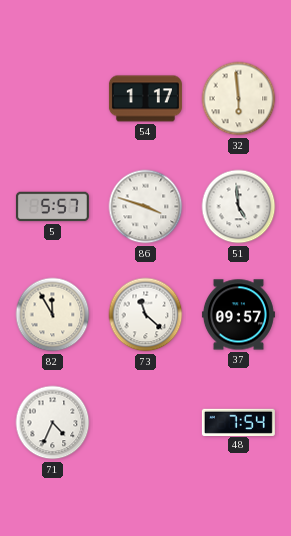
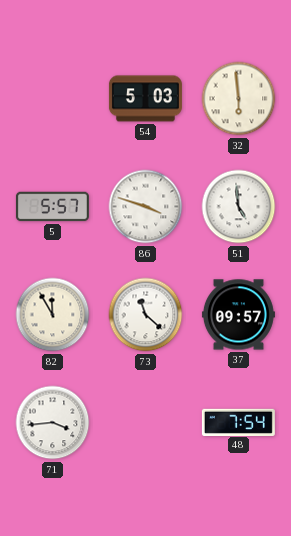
54: 1:17 -> 5:03
71: 4:34 -> 3:44
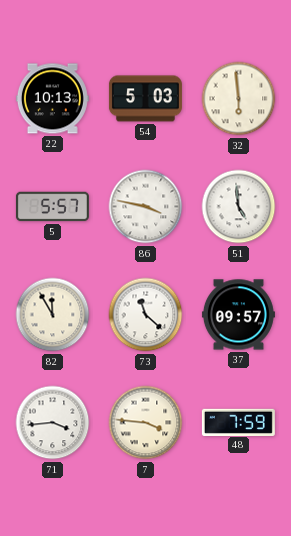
22: none -> 10:13
86: 3:48 -> 3:47
7: none -> 3:46
48: 7:54 -> 7:59
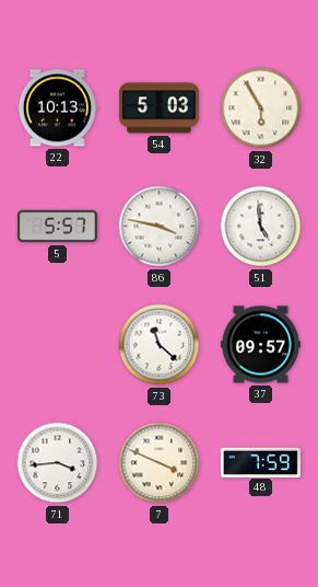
32: 5:59 -> 5:55
82: 11:55 -> none
7: 3:46 -> 3:49
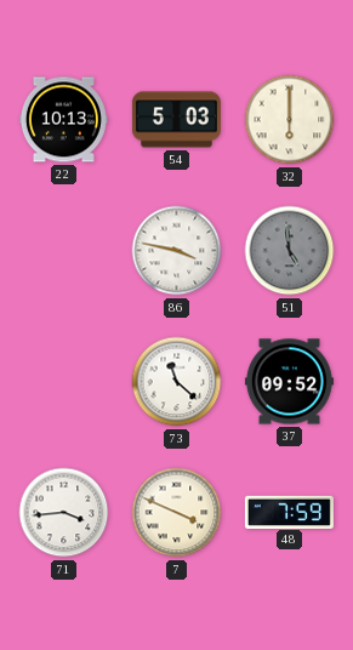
32: 5:55 -> 6:00
5: 5:57 -> none
51 dial: white -> grey
37: 09:57 -> 09:52
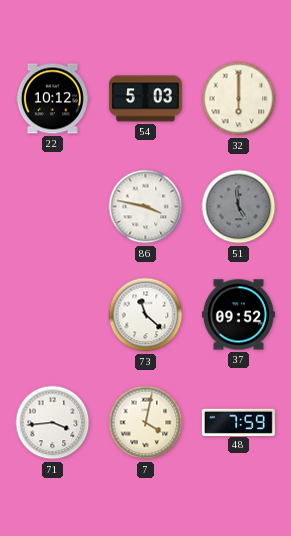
22: 10:13 -> 10:12
7: 3:49 -> 4:02
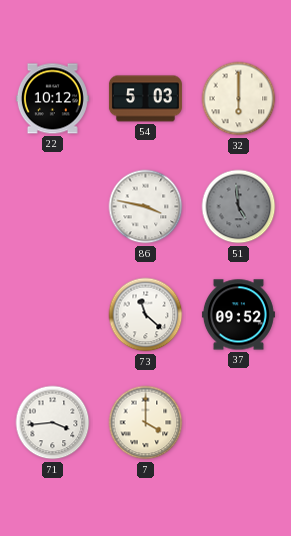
7: 4:02 -> 4:00
48: 7:59 -> none
